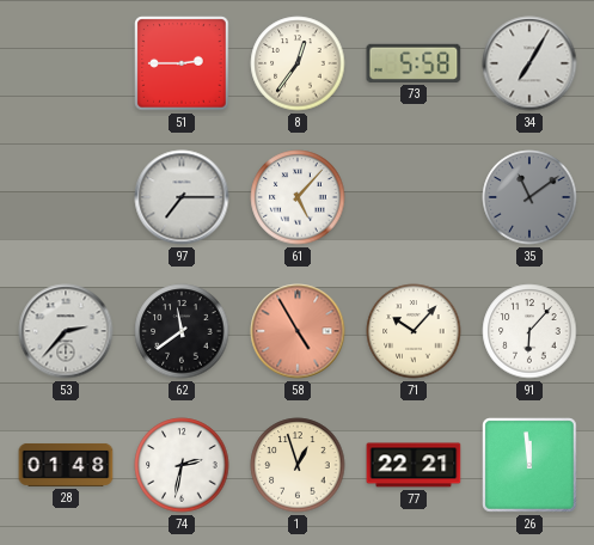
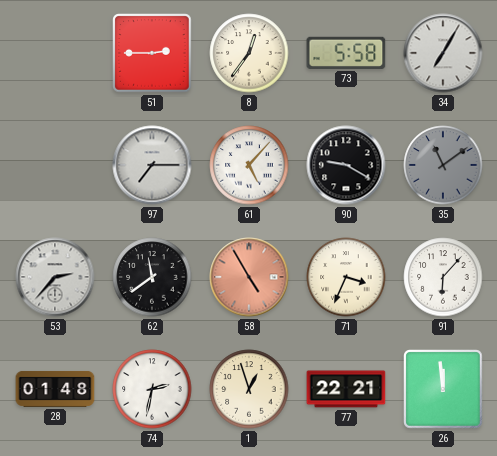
90: none -> 9:20
71: 10:07 -> 3:34
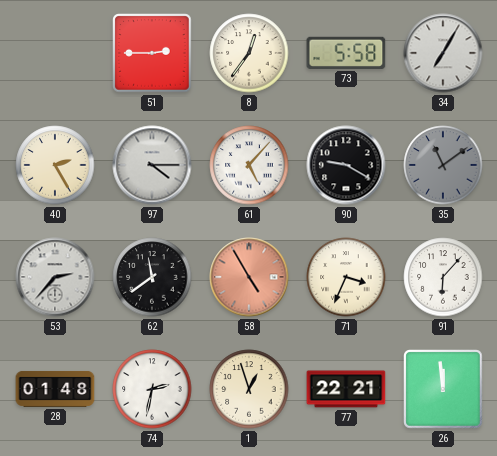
40: none -> 2:25
97: 7:15 -> 4:15
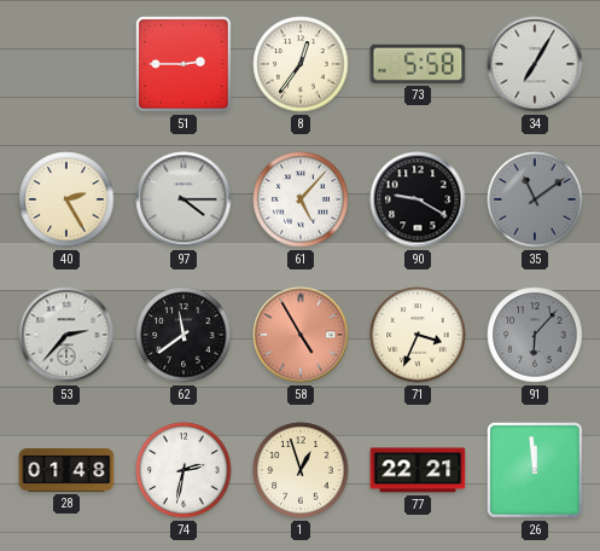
91 dial: white -> grey
